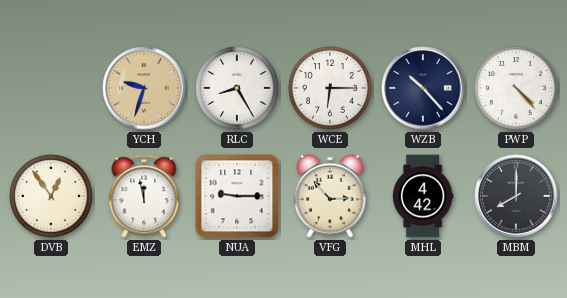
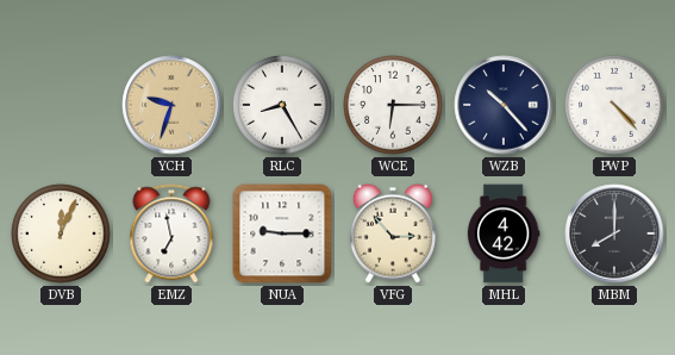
DVB: 12:54 -> 12:04
EMZ: 11:58 -> 6:58
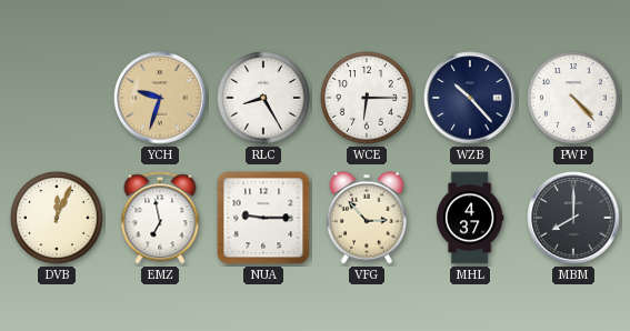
MHL: 4:42 -> 4:37
